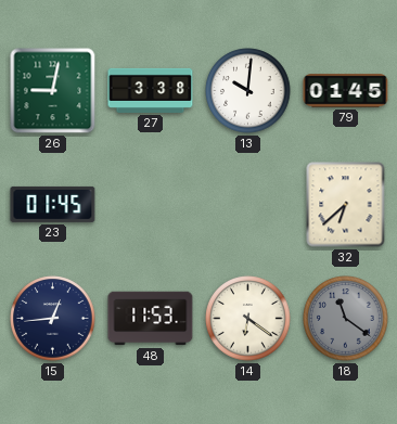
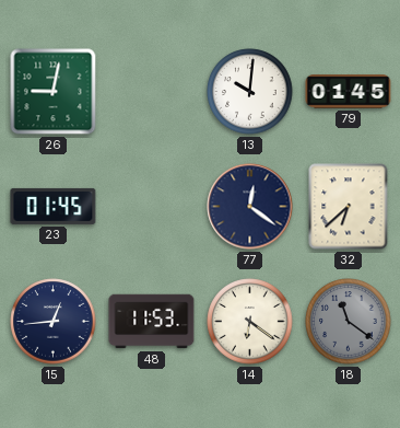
27: 3:38 -> none
77: none -> 12:21
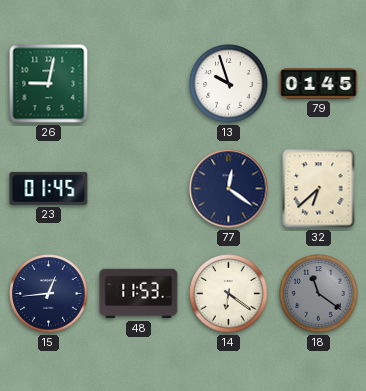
13: 10:01 -> 9:57
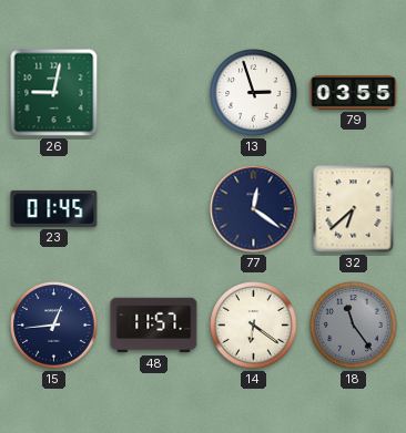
13: 9:57 -> 2:57
79: 01:45 -> 03:55
48: 11:53 -> 11:57
18: 11:21 -> 11:24
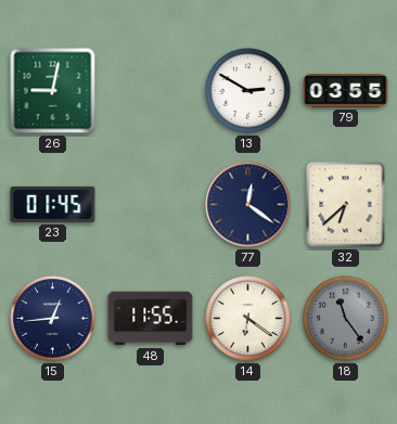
13: 2:57 -> 2:50
48: 11:57 -> 11:55
